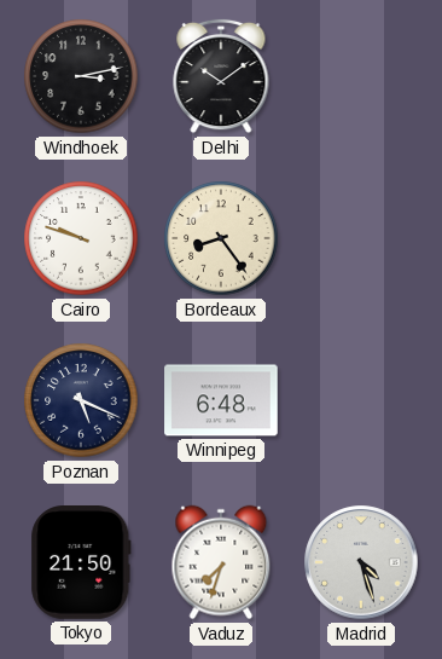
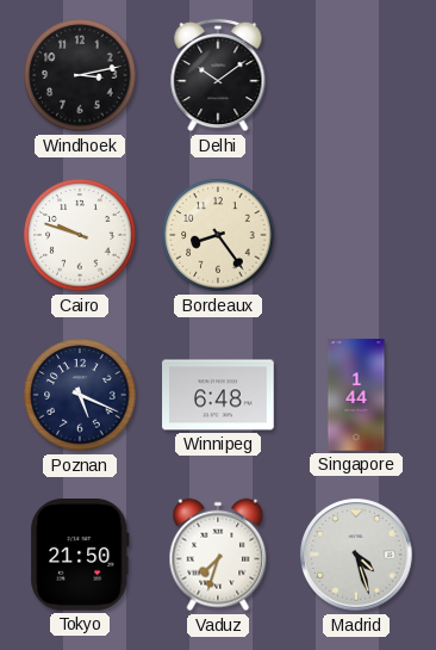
Singapore: none -> 1:44
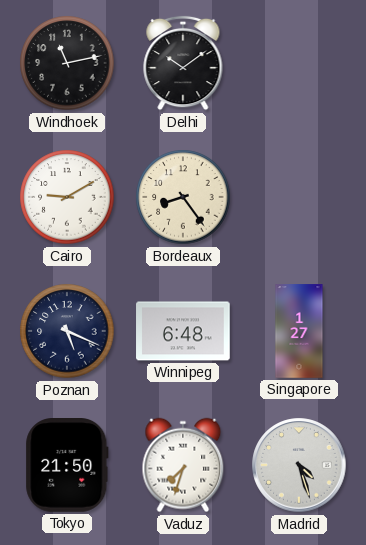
Windhoek: 3:13 -> 11:13
Cairo: 9:48 -> 9:10
Singapore: 1:44 -> 1:27
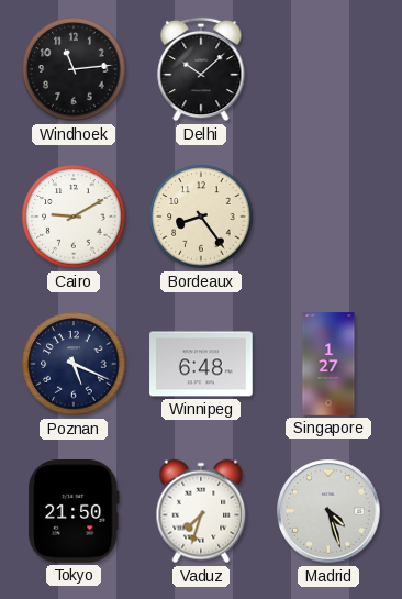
Windhoek: 11:13 -> 11:14
Delhi: 10:09 -> 10:08
